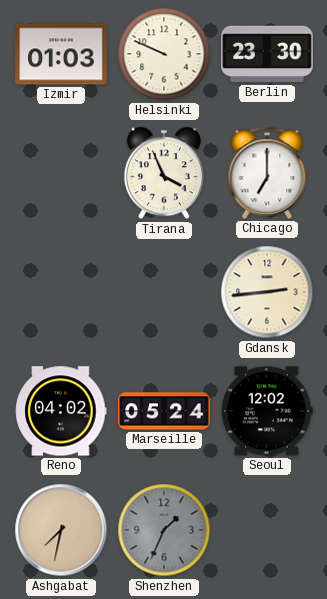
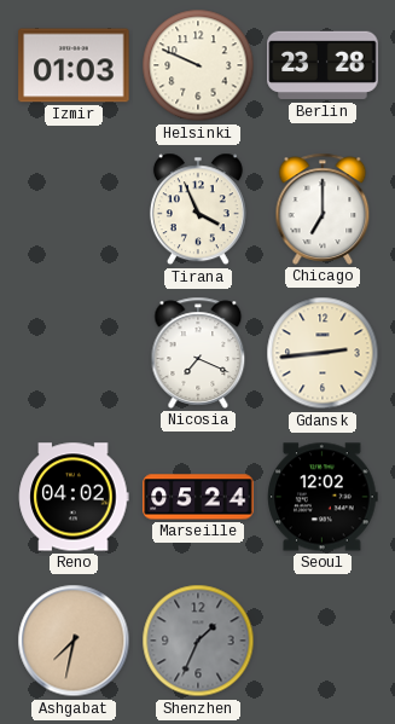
Berlin: 23:30 -> 23:28
Nicosia: none -> 7:19
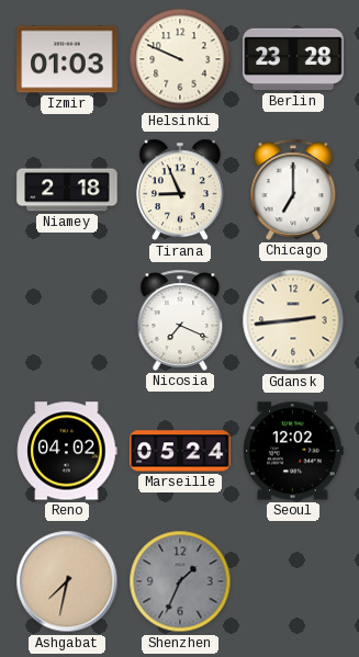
Niamey: none -> 2:18
Tirana: 3:56 -> 8:56
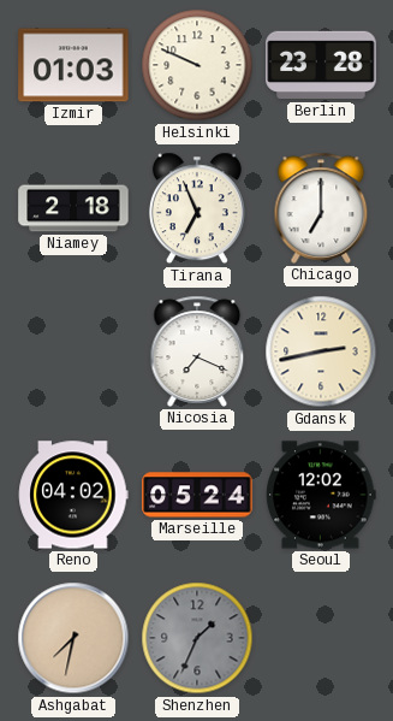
Tirana: 8:56 -> 6:56
Gdansk: 2:44 -> 2:43
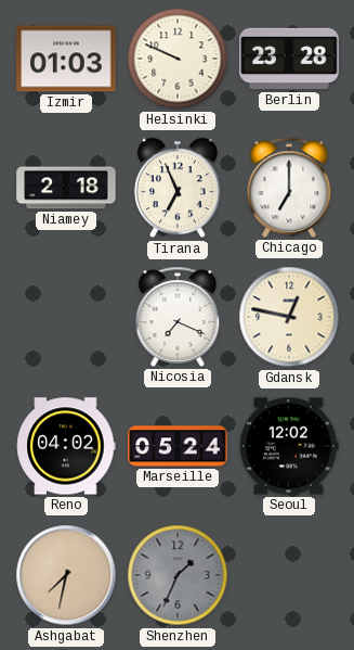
Gdansk: 2:43 -> 12:47
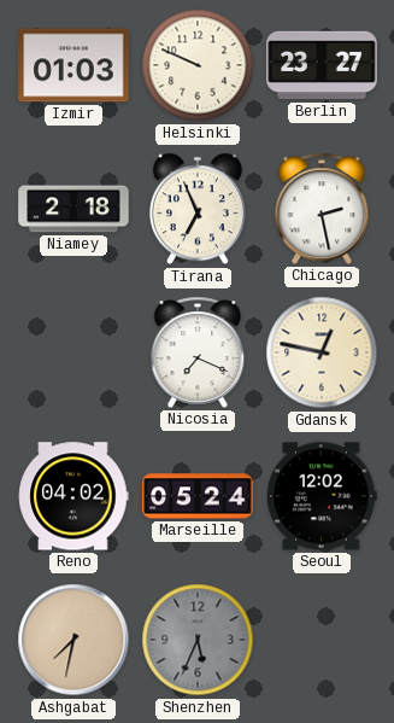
Berlin: 23:28 -> 23:27
Chicago: 7:00 -> 2:28
Shenzhen: 1:34 -> 5:34
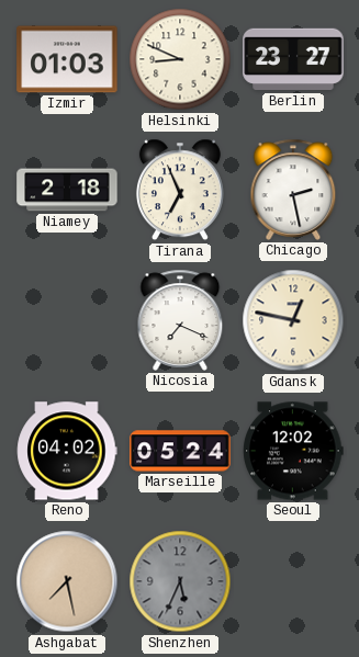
Helsinki: 9:49 -> 8:49
Ashgabat: 7:32 -> 7:28
